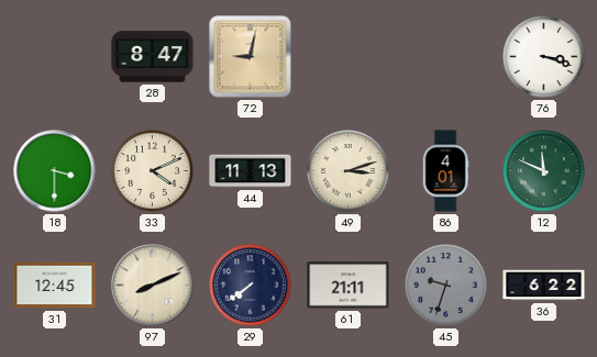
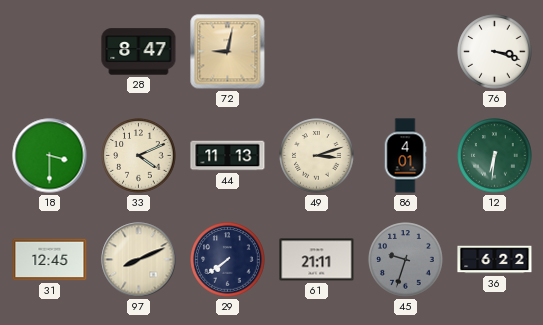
12: 11:49 -> 6:31
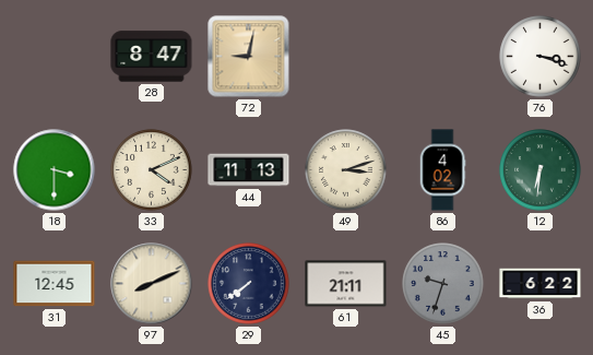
86: 4:01 -> 4:02
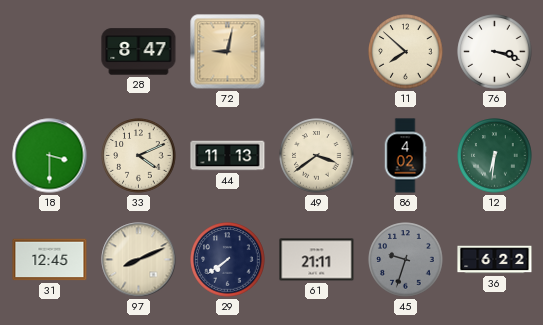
11: none -> 7:52
49: 3:12 -> 3:39
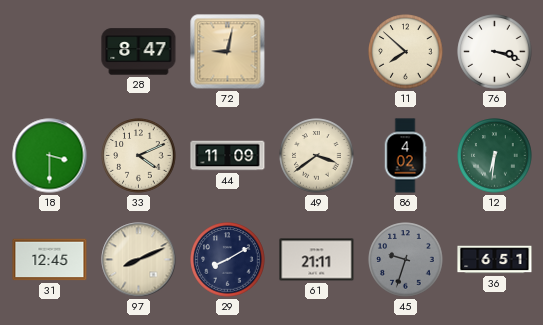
44: 11:13 -> 11:09
29: 7:39 -> 8:10
36: 6:22 -> 6:51
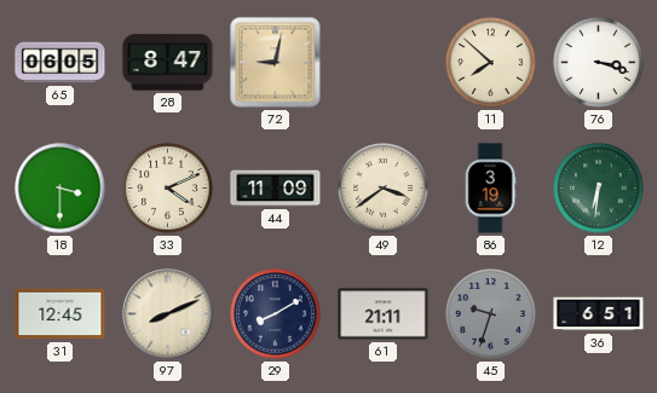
65: none -> 06:05
86: 4:02 -> 3:19
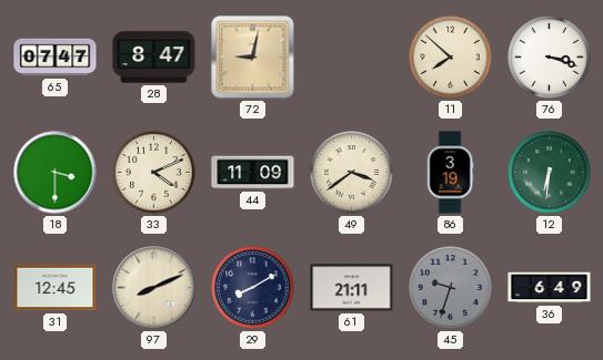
65: 06:05 -> 07:47
36: 6:51 -> 6:49
